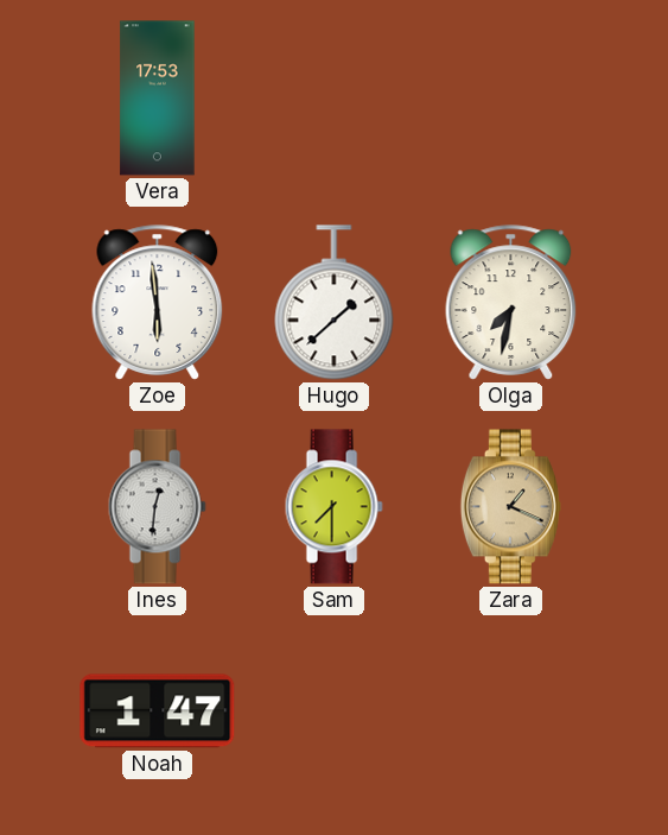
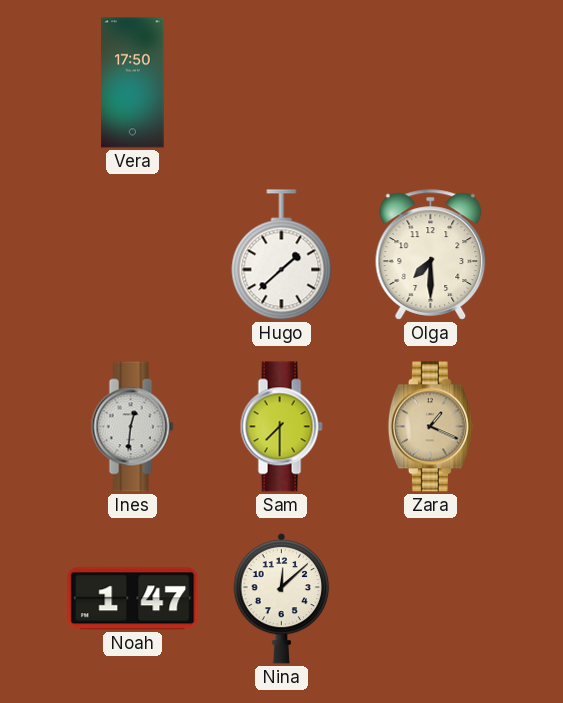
Vera: 17:53 -> 17:50
Zoe: 5:59 -> none
Olga: 7:32 -> 7:30
Nina: none -> 12:08
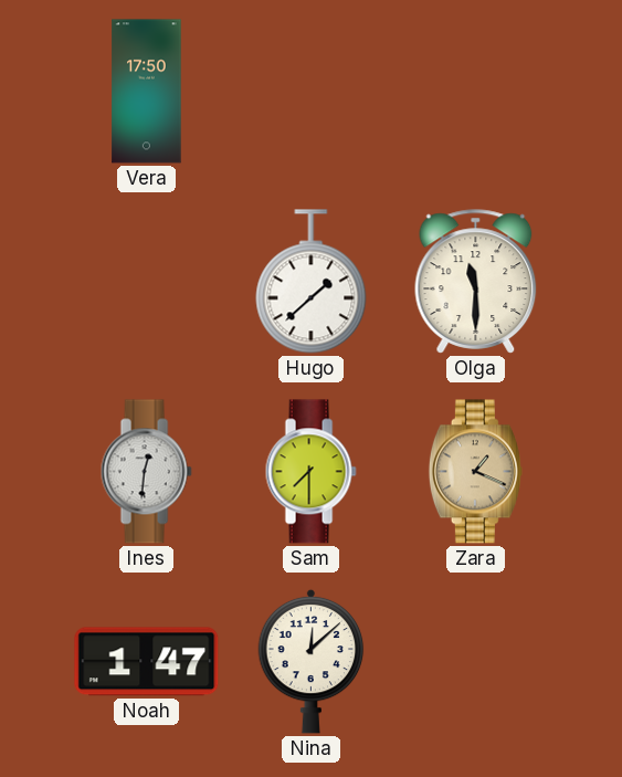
Olga: 7:30 -> 11:30
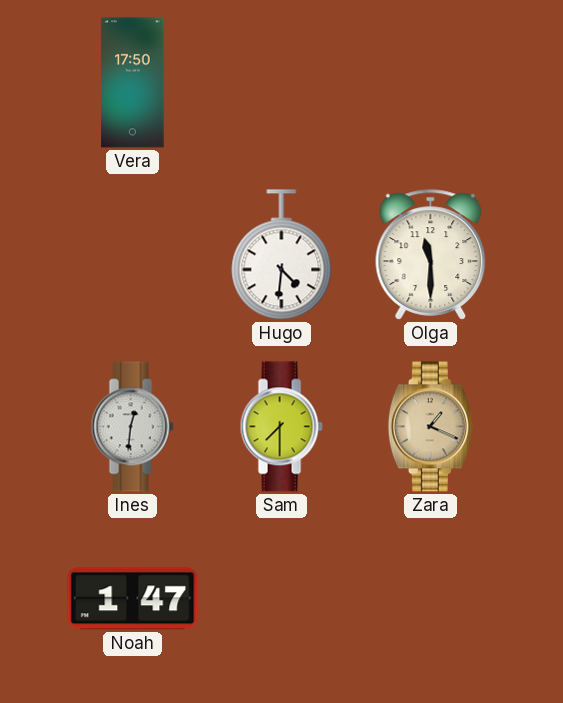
Hugo: 1:38 -> 4:31
Nina: 12:08 -> none
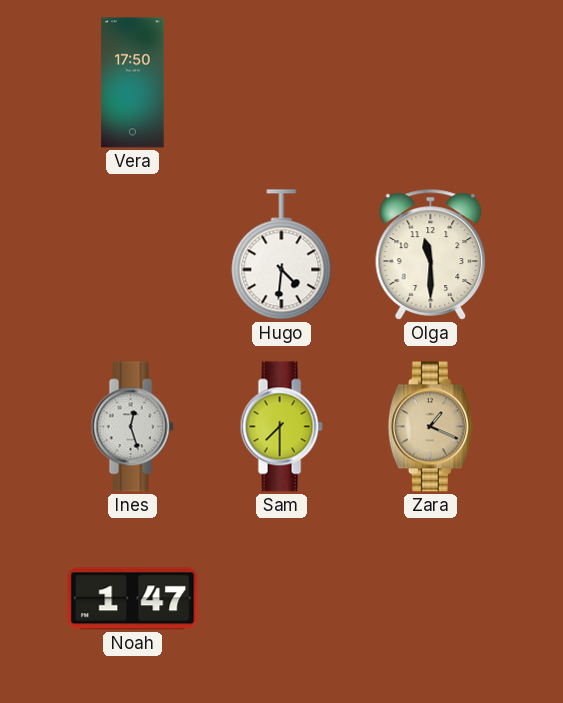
Ines: 12:31 -> 12:27
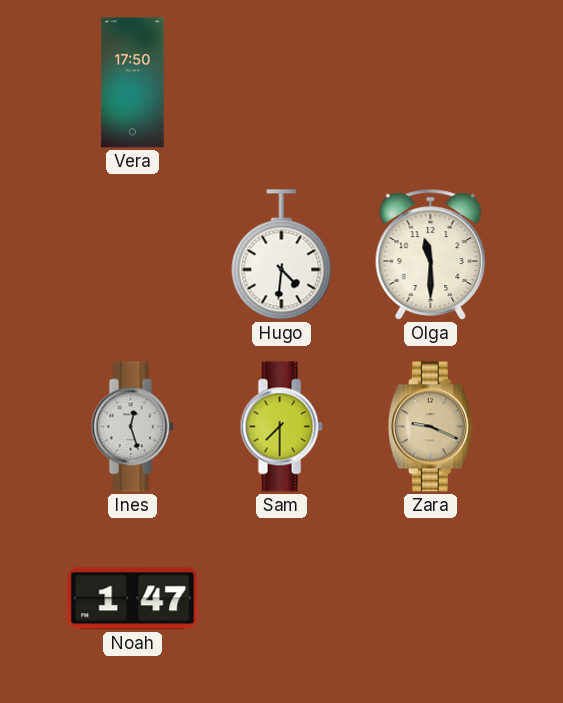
Zara: 1:19 -> 9:19
